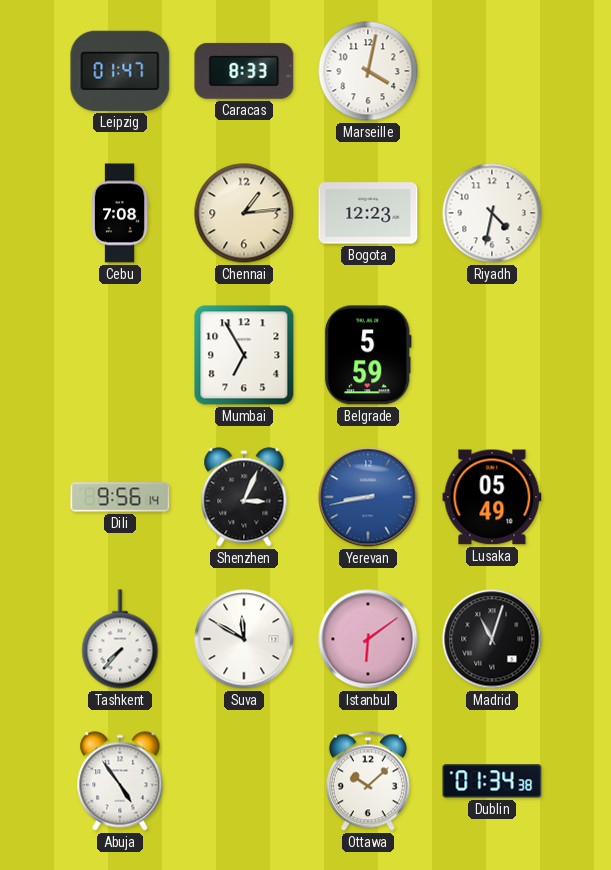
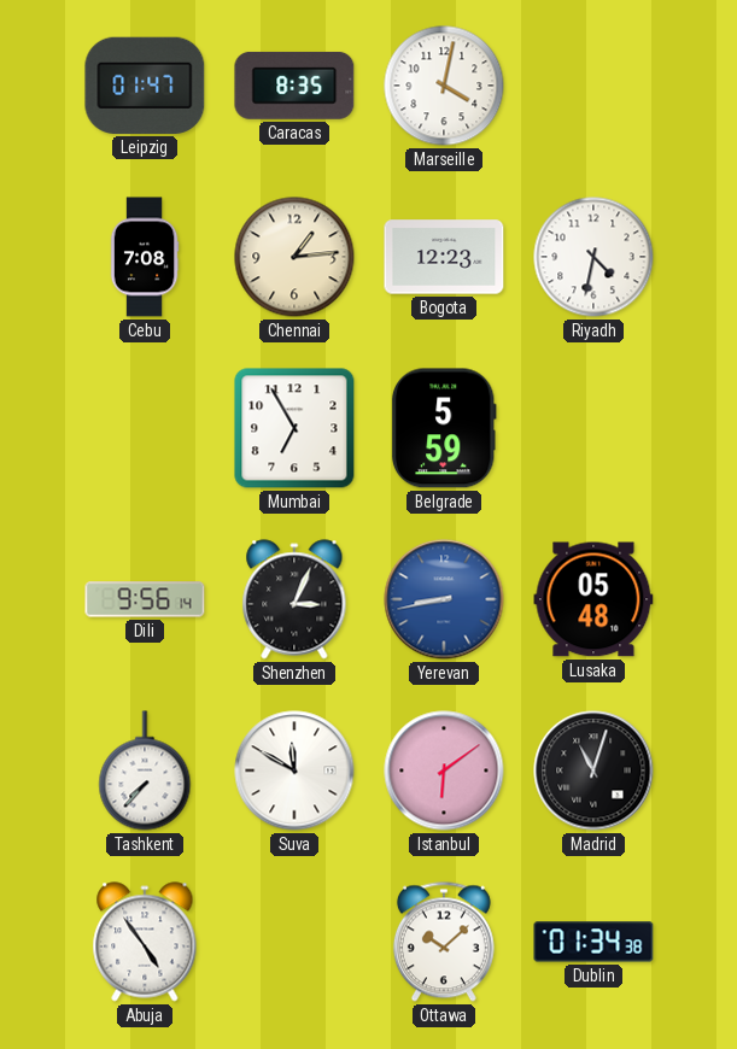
Caracas: 8:33 -> 8:35
Lusaka: 05:49 -> 05:48
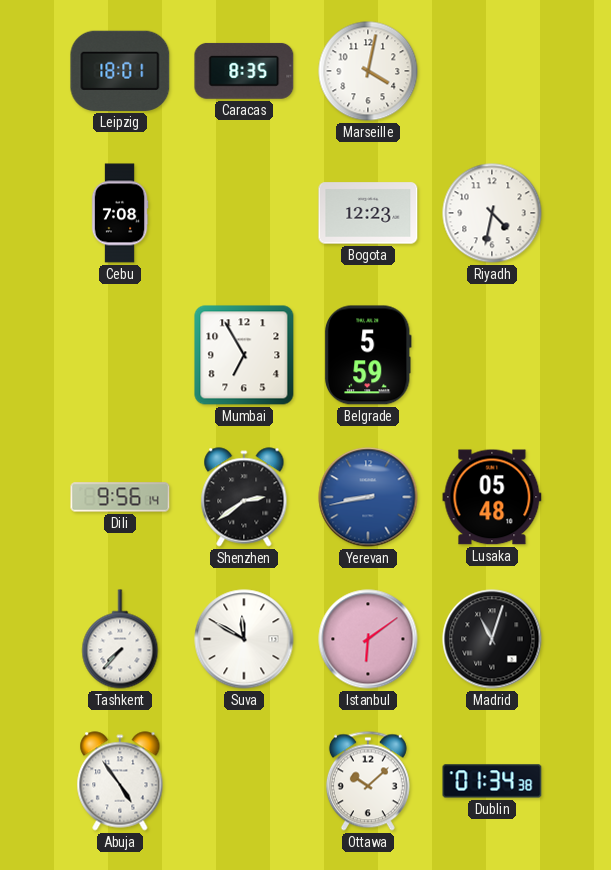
Leipzig: 01:47 -> 18:01
Chennai: 1:14 -> none
Shenzhen: 3:04 -> 2:39
